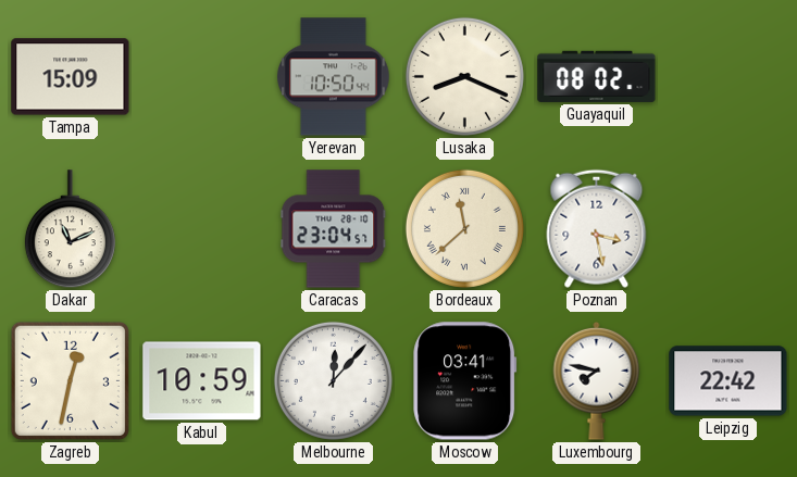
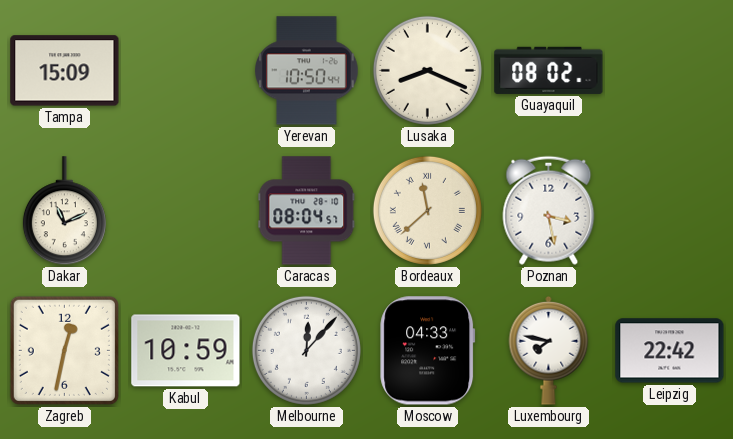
Caracas: 23:04 -> 08:04
Moscow: 03:41 -> 04:33
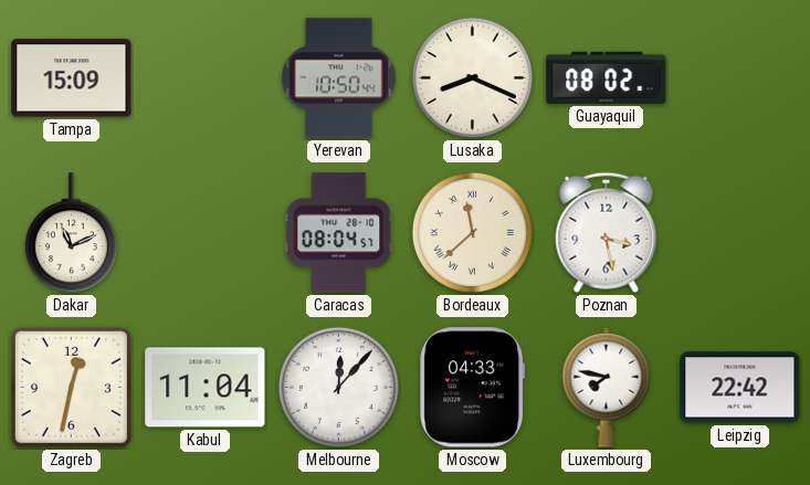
Kabul: 10:59 -> 11:04
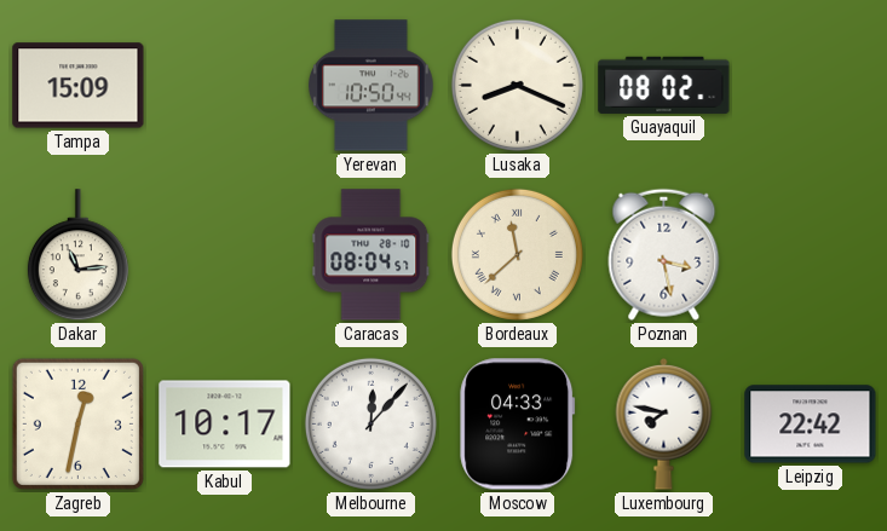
Dakar: 11:11 -> 11:14
Kabul: 11:04 -> 10:17
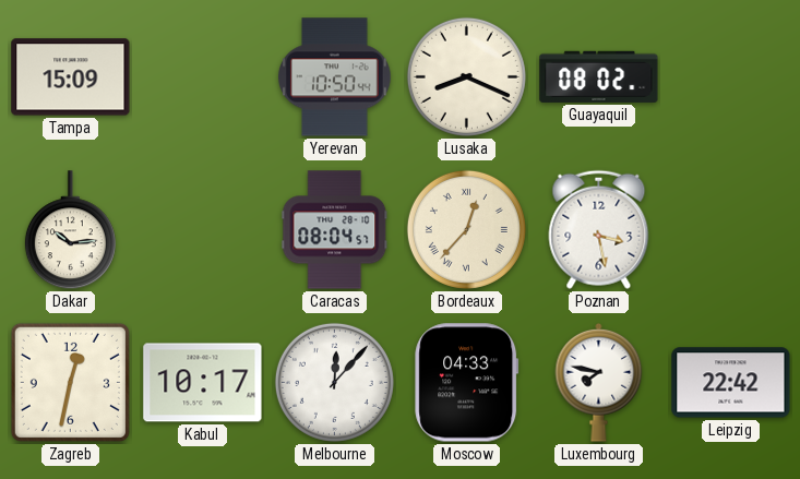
Dakar: 11:14 -> 10:14
Bordeaux: 11:38 -> 12:37
